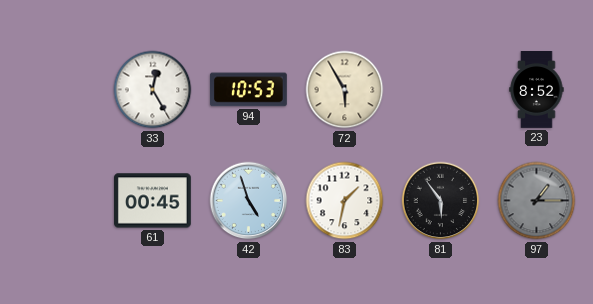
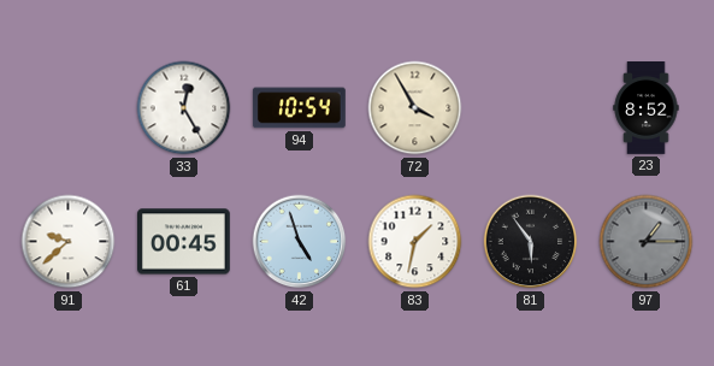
94: 10:53 -> 10:54
72: 5:55 -> 3:55
91: none -> 9:38
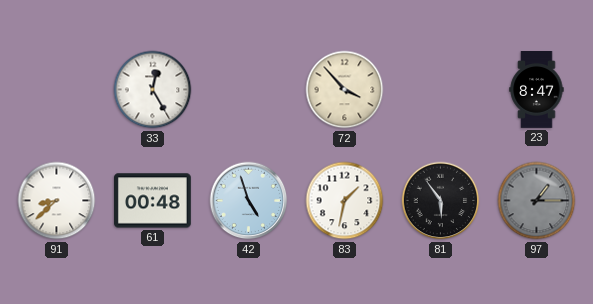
94: 10:54 -> none
72: 3:55 -> 3:53
23: 8:52 -> 8:47
91: 9:38 -> 8:38
61: 00:45 -> 00:48
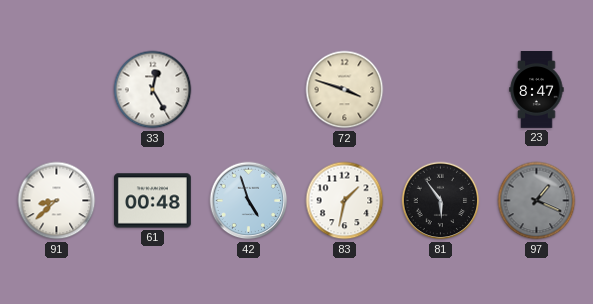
72: 3:53 -> 3:48
97: 1:15 -> 1:19
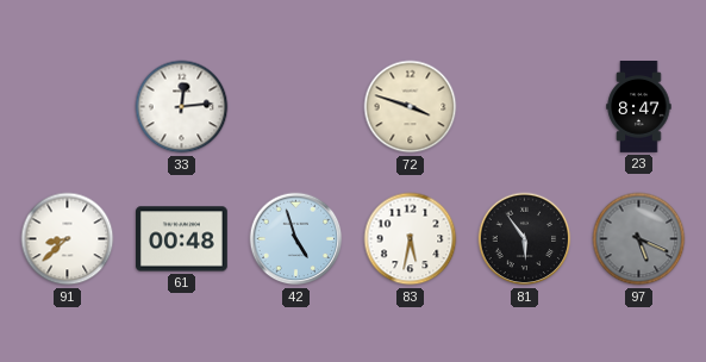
33: 12:25 -> 12:14
83: 1:32 -> 5:32
97: 1:19 -> 5:19
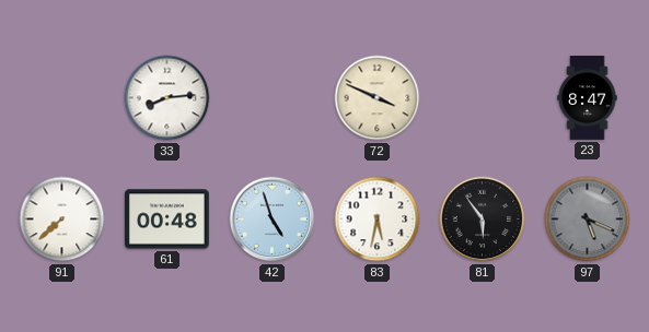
33: 12:14 -> 8:14
72: 3:48 -> 3:49
91: 8:38 -> 7:38
